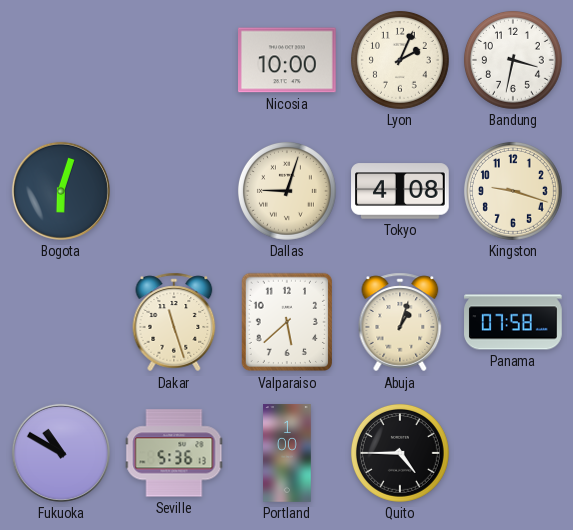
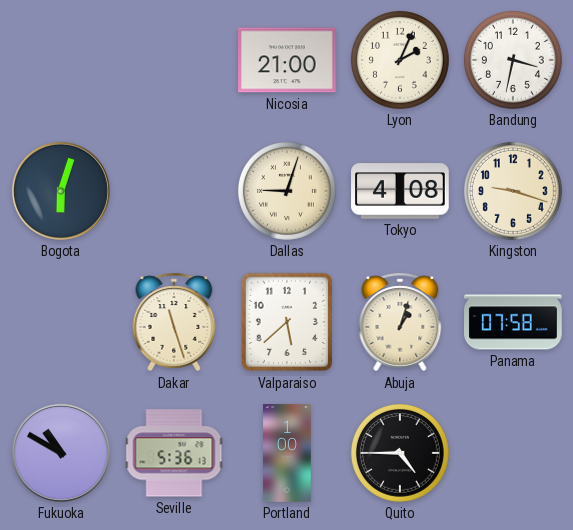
Nicosia: 10:00 -> 21:00
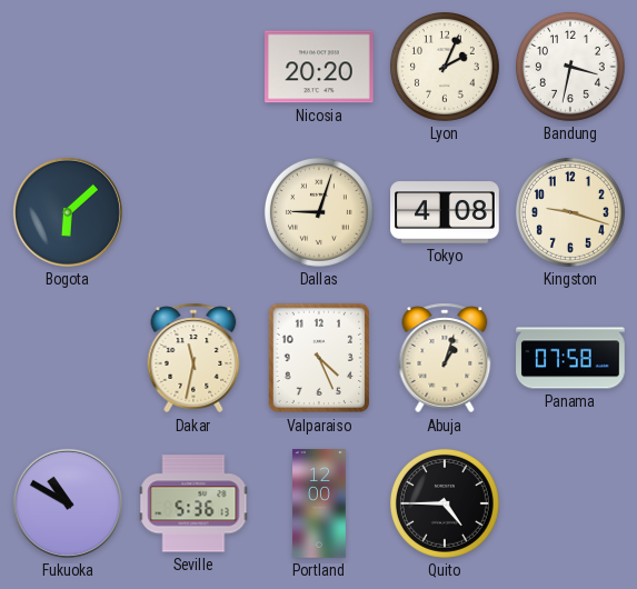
Nicosia: 21:00 -> 20:20
Bogota: 6:03 -> 6:08
Dakar: 11:27 -> 11:32
Valparaiso: 5:38 -> 4:26
Portland: 1:00 -> 12:00
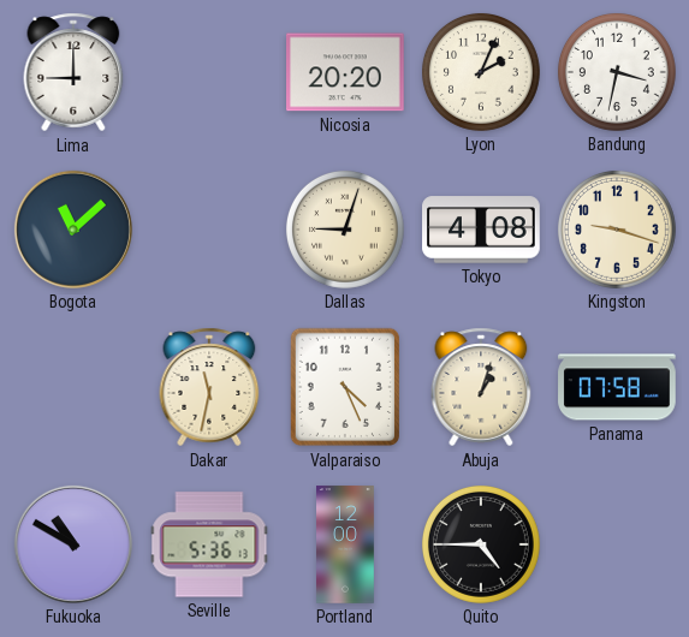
Lima: none -> 9:00
Bogota: 6:08 -> 11:08
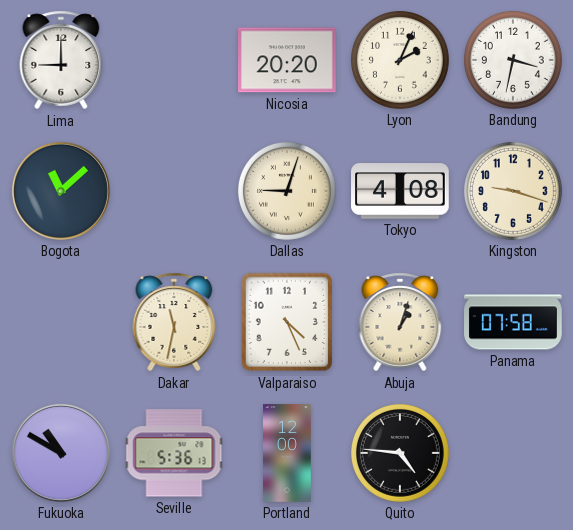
Quito: 4:45 -> 4:46
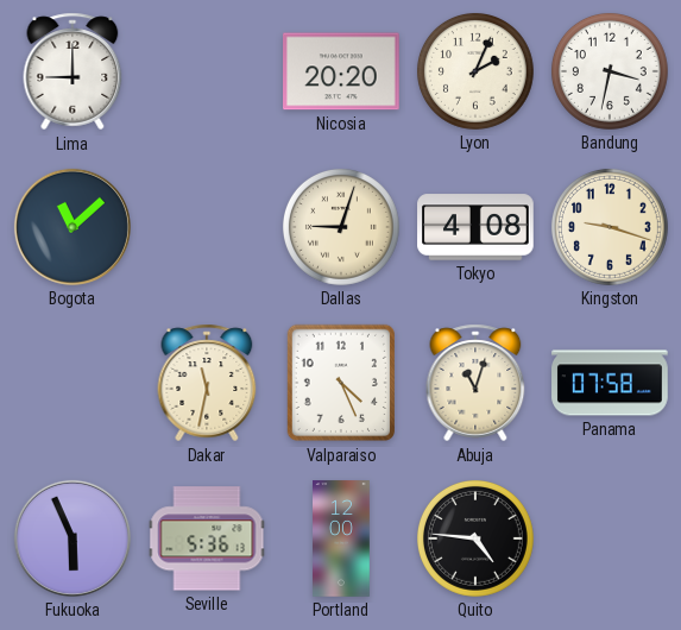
Abuja: 1:03 -> 11:03
Fukuoka: 10:50 -> 5:56
